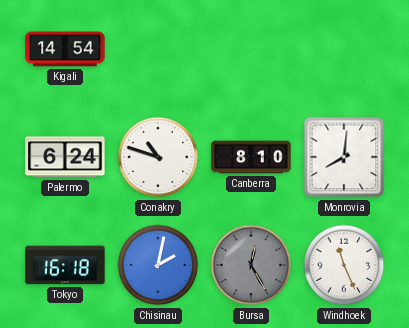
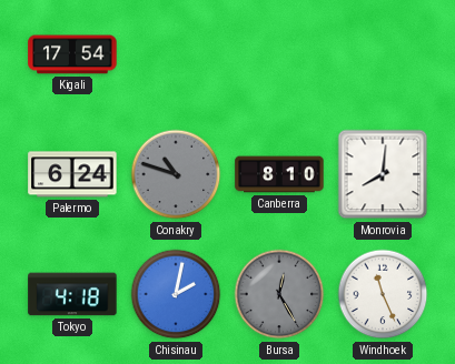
Kigali: 14:54 -> 17:54
Conakry dial: white -> grey
Tokyo: 16:18 -> 4:18
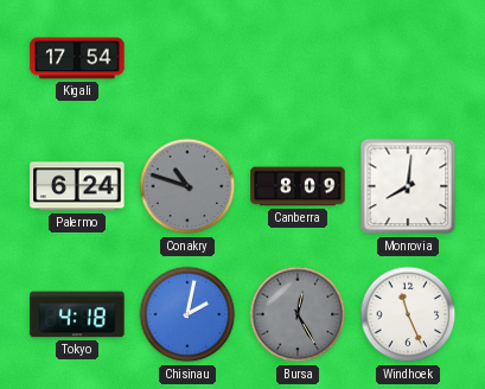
Canberra: 8:10 -> 8:09
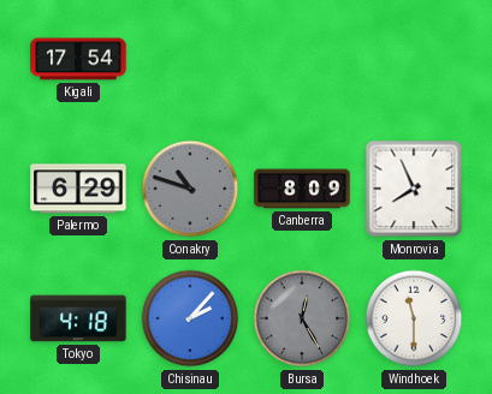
Palermo: 6:24 -> 6:29
Monrovia: 8:01 -> 7:56
Chisinau: 2:02 -> 2:07
Windhoek: 11:26 -> 11:30
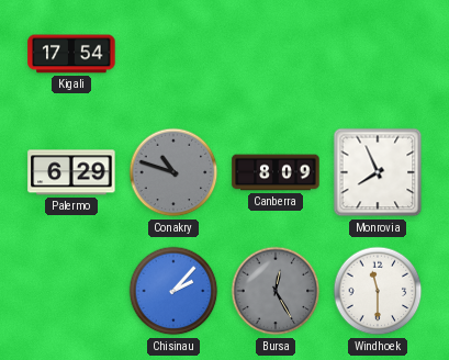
Tokyo: 4:18 -> none
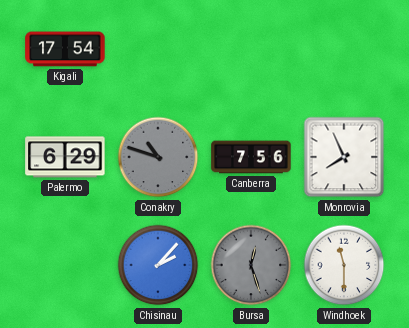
Canberra: 8:09 -> 7:56
Bursa: 12:25 -> 12:27
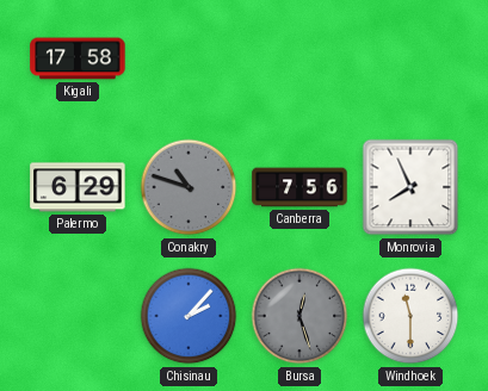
Kigali: 17:54 -> 17:58
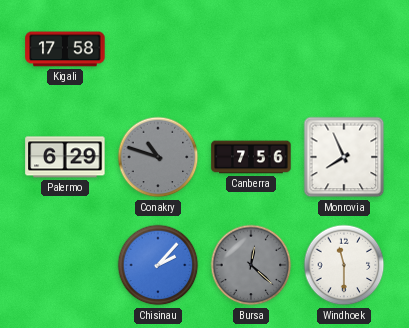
Bursa: 12:27 -> 12:22
